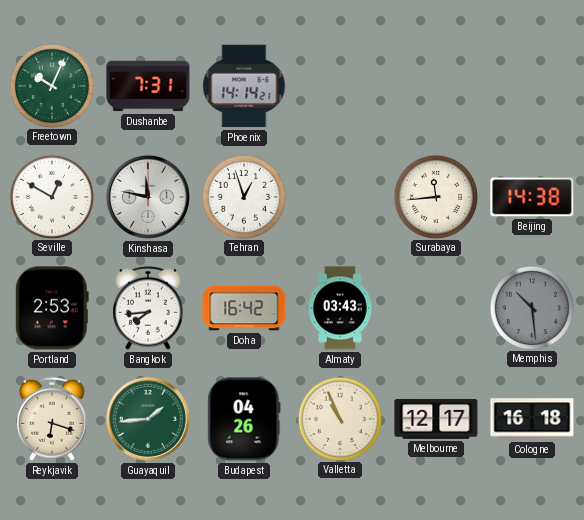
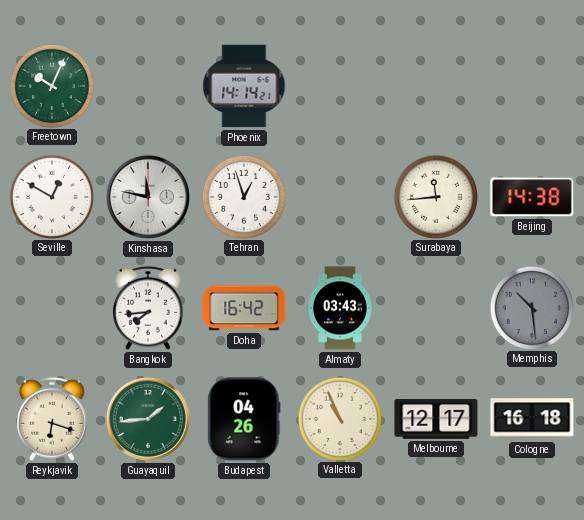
Dushanbe: 7:31 -> none
Portland: 2:53 -> none
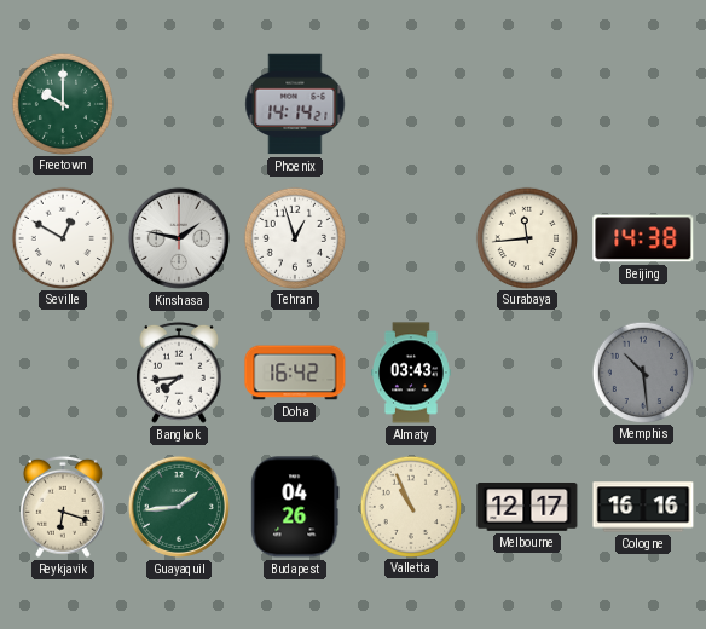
Freetown: 10:04 -> 10:00
Kinshasa: 11:47 -> 1:47
Cologne: 16:18 -> 16:16
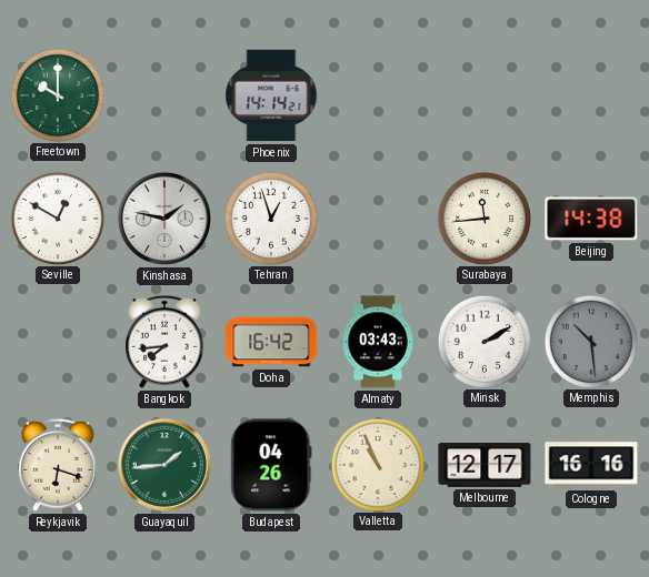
Minsk: none -> 2:10
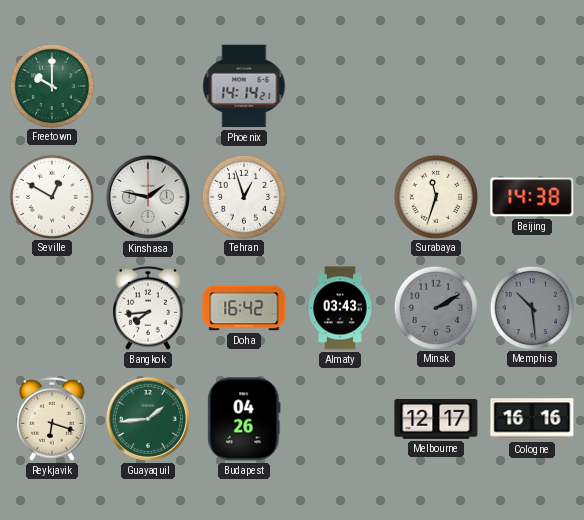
Surabaya: 11:44 -> 11:33
Minsk dial: white -> grey
Valletta: 10:56 -> none
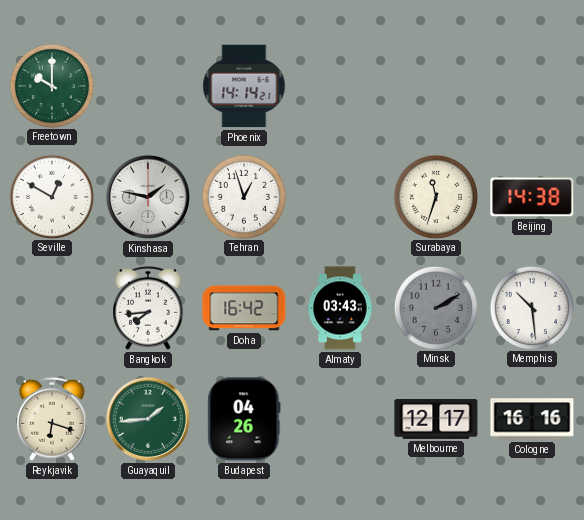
Memphis dial: grey -> white
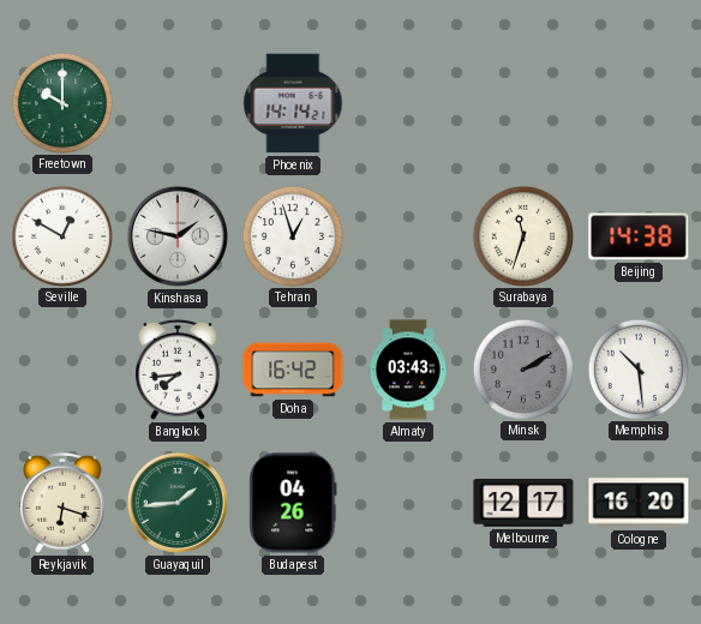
Cologne: 16:16 -> 16:20
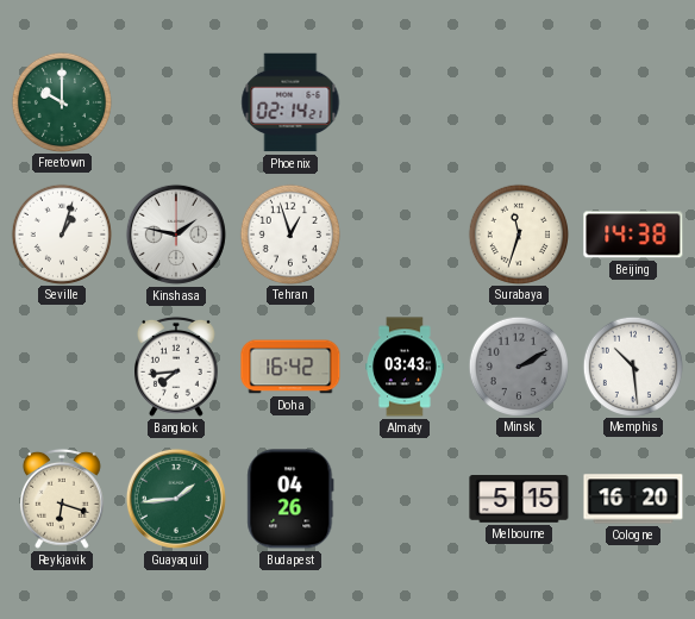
Phoenix: 14:14 -> 02:14
Seville: 12:50 -> 1:03
Melbourne: 12:17 -> 5:15
